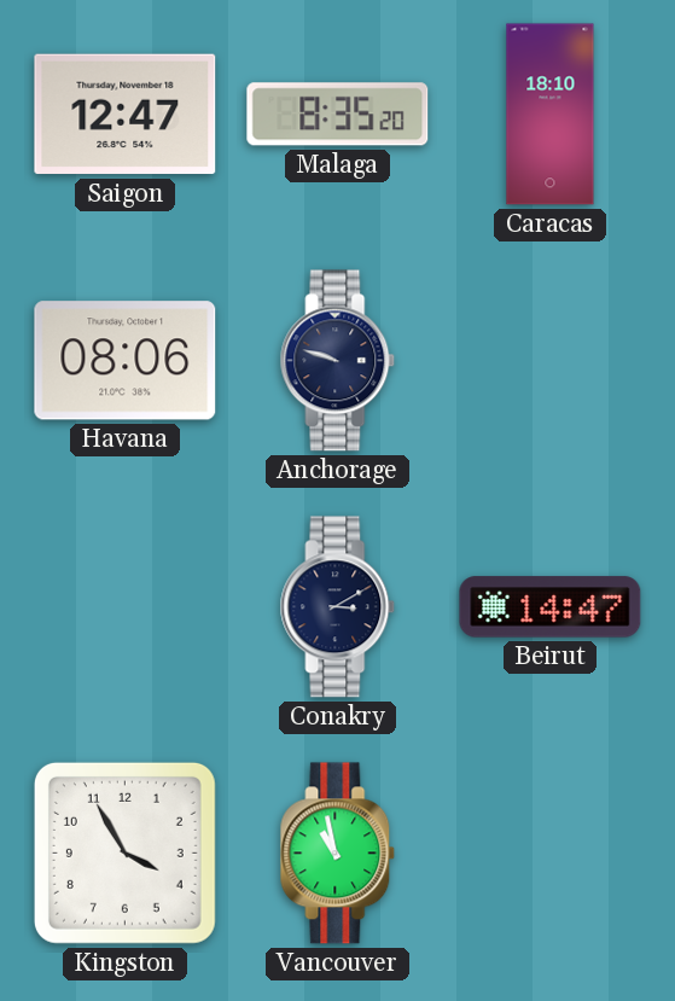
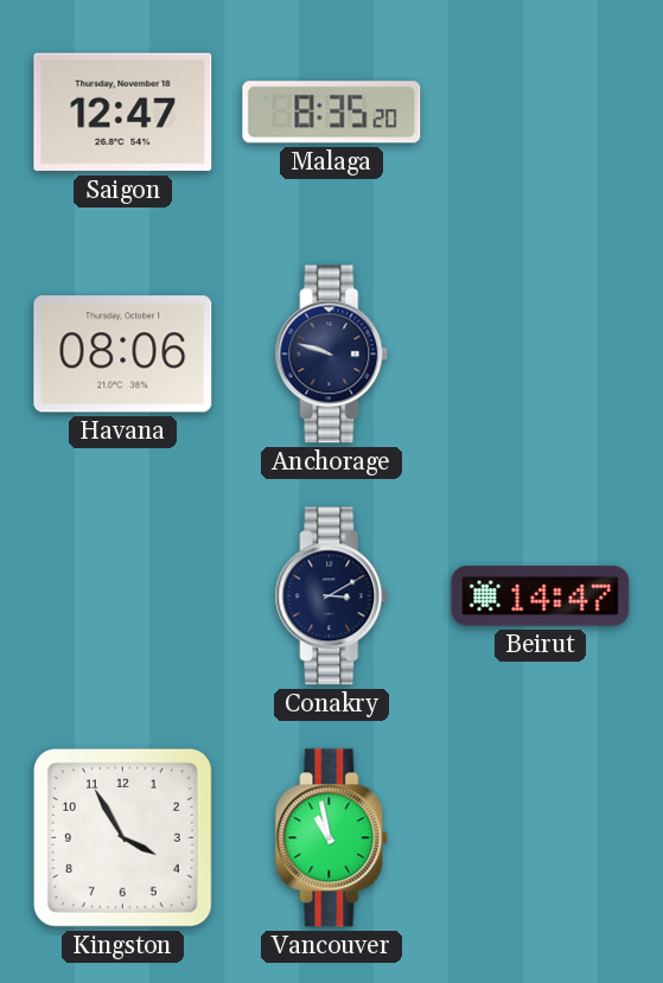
Caracas: 18:10 -> none
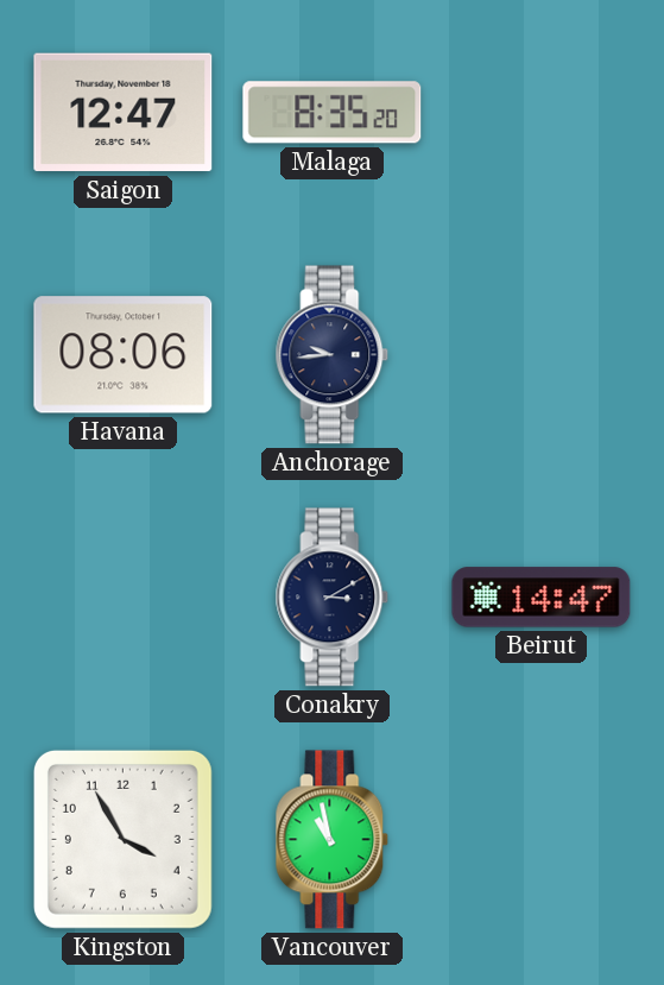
Anchorage: 9:48 -> 9:44
